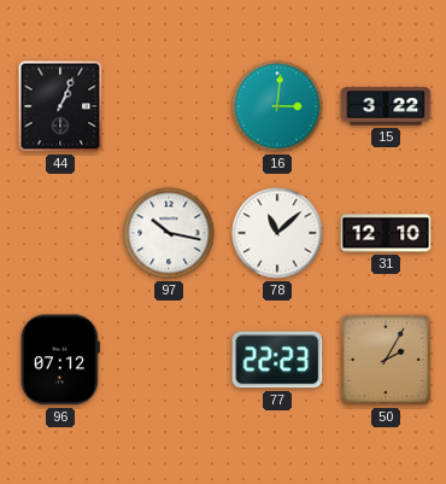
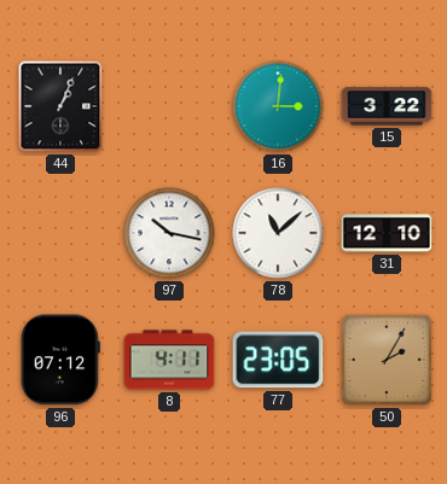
8: none -> 4:11
77: 22:23 -> 23:05
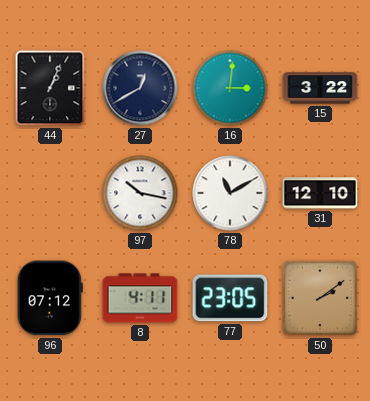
27: none -> 12:40
78: 11:08 -> 11:10
50: 2:05 -> 2:09
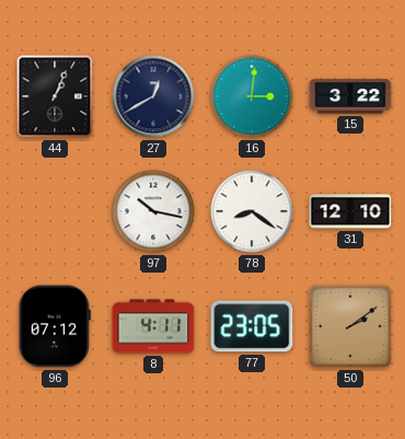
78: 11:10 -> 8:21
